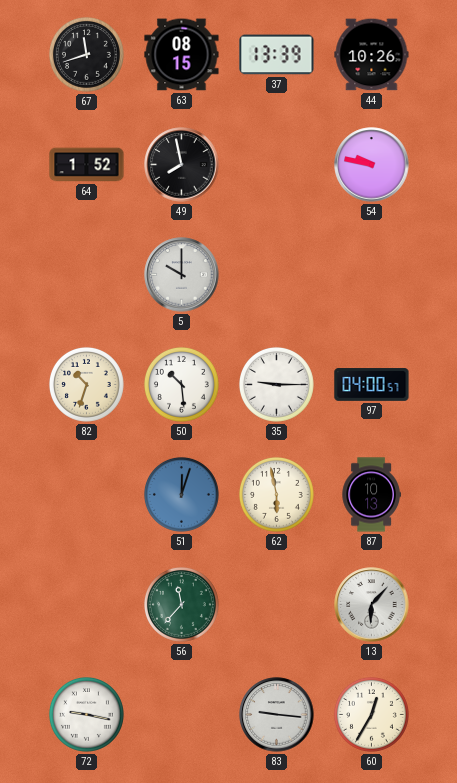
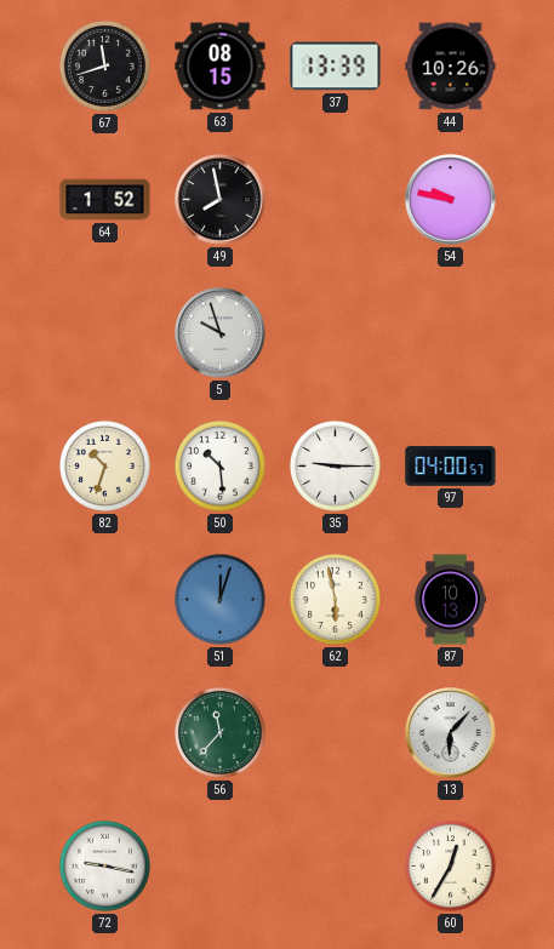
5: 10:00 -> 9:57
83: 9:16 -> none
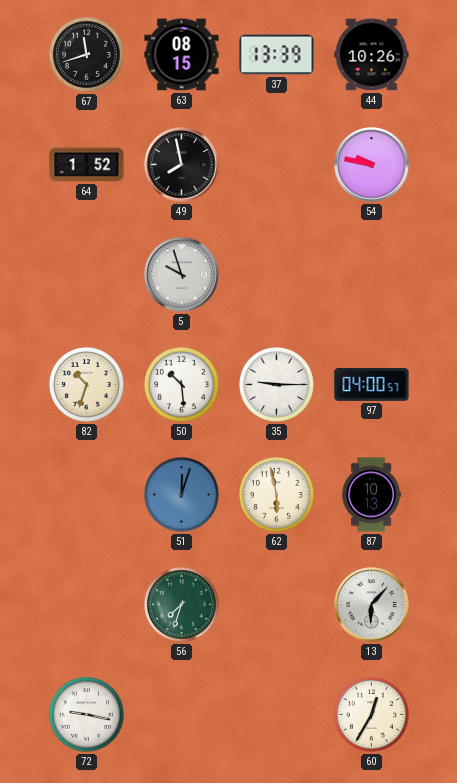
56: 11:37 -> 7:33
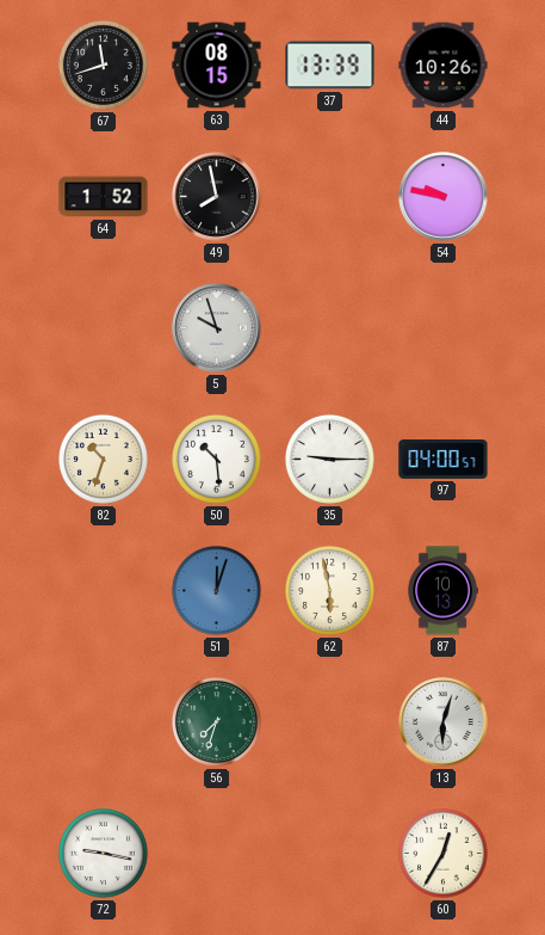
13: 6:07 -> 6:03
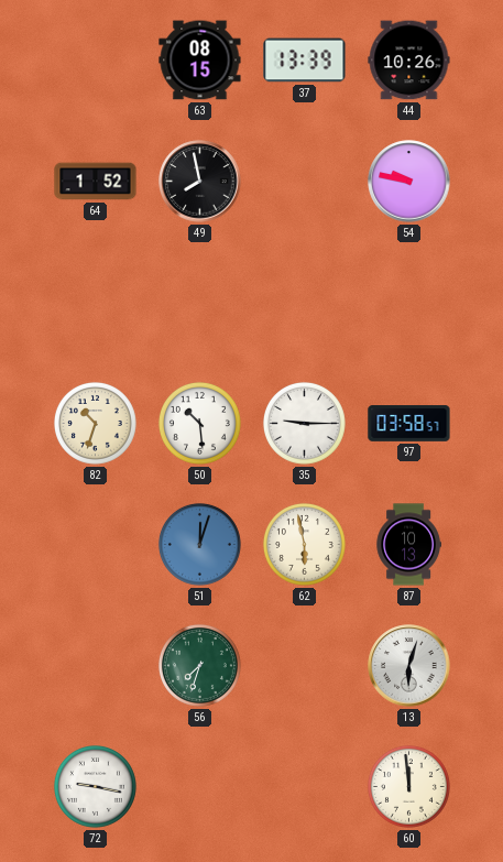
67: 11:42 -> none
5: 9:57 -> none
97: 04:00 -> 03:58
60: 12:35 -> 11:59
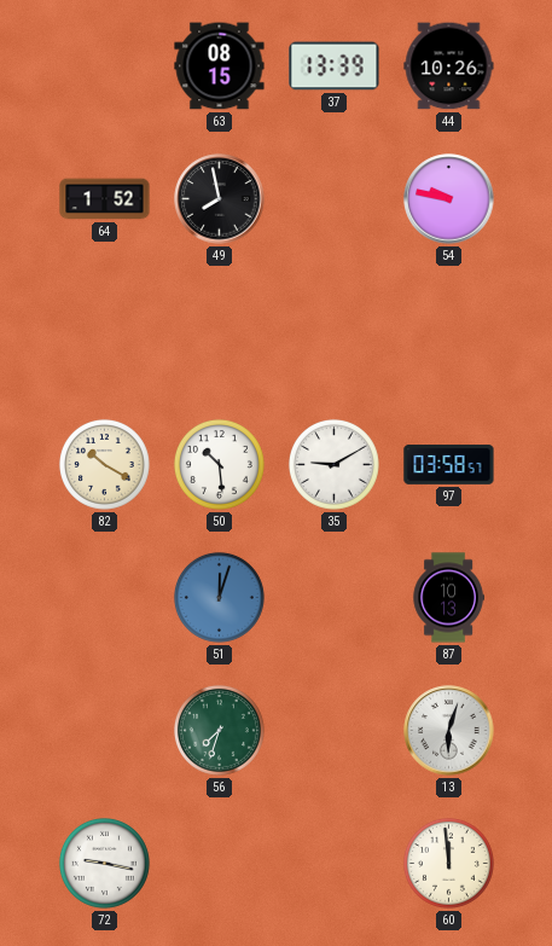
82: 10:33 -> 10:20
35: 9:15 -> 9:10
62: 5:58 -> none
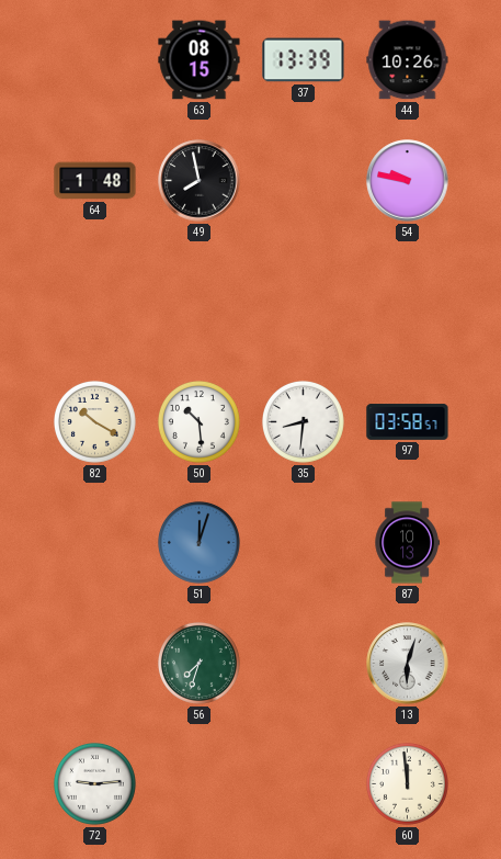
64: 1:52 -> 1:48
35: 9:10 -> 8:31
72: 9:17 -> 9:14
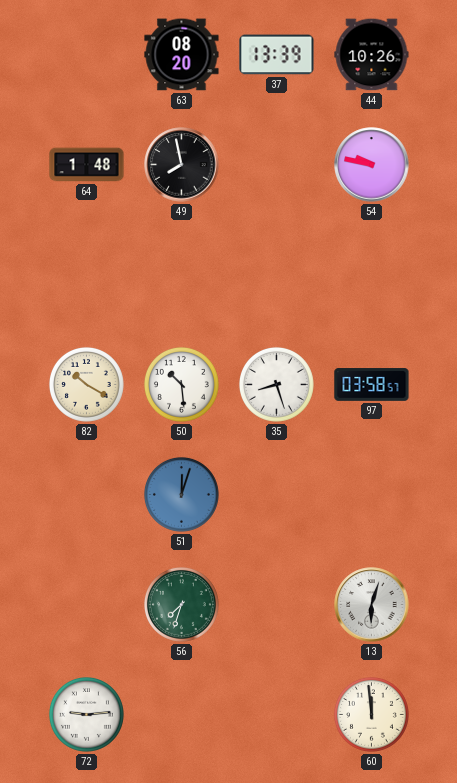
63: 08:15 -> 08:20
35: 8:31 -> 8:27
87: 10:13 -> none
